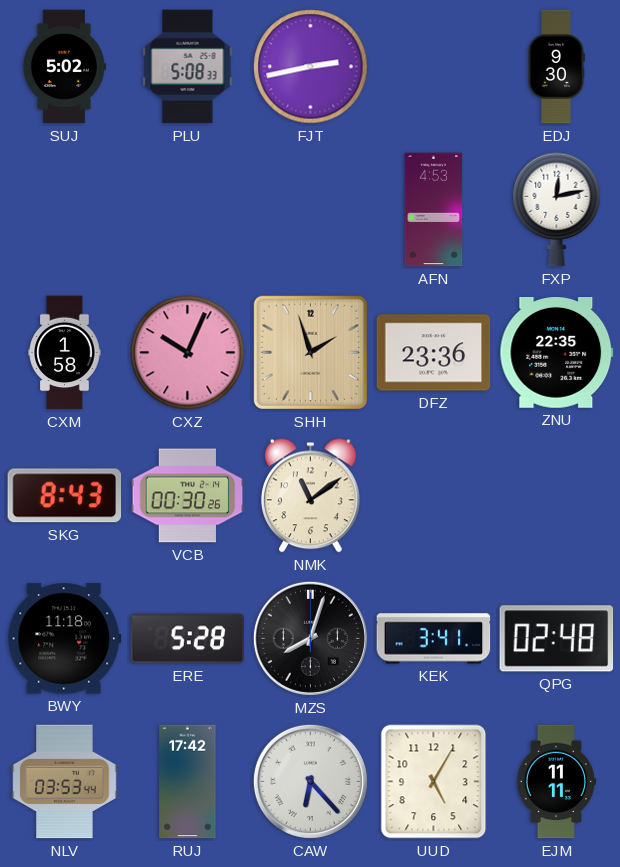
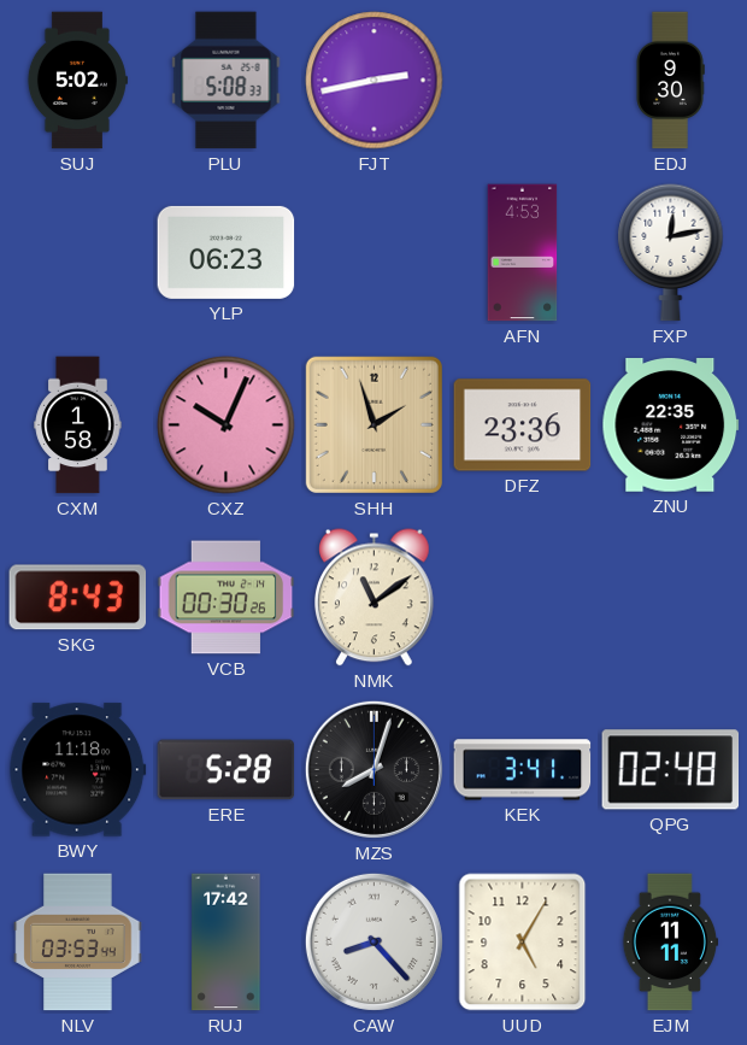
YLP: none -> 06:23
CAW: 6:23 -> 8:23
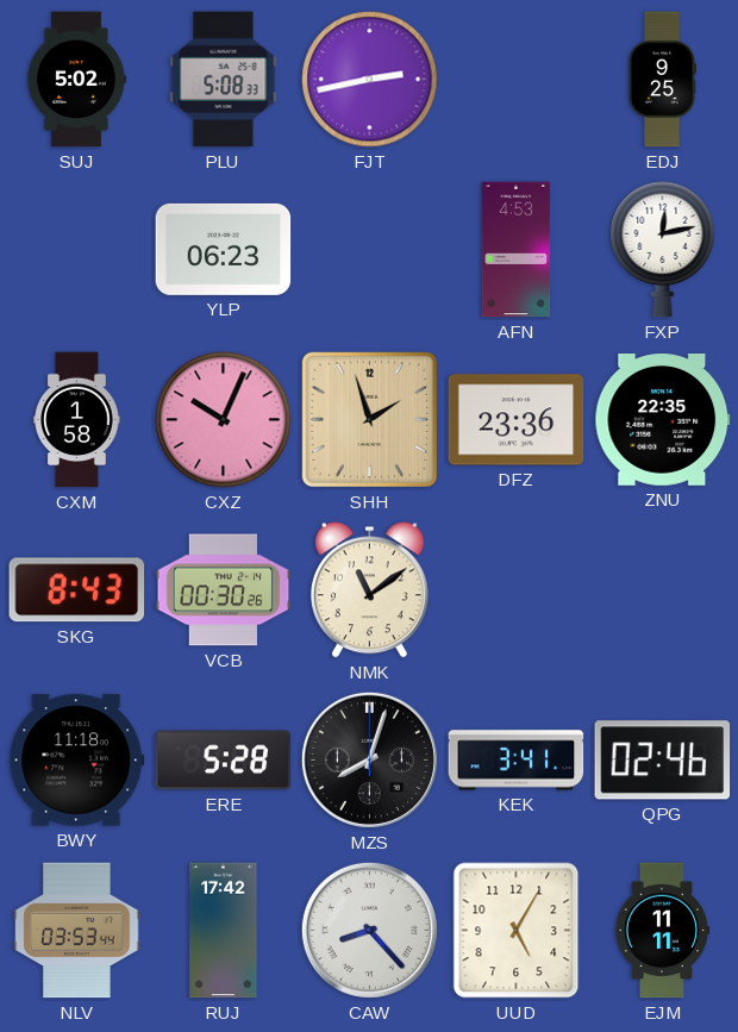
EDJ: 9:30 -> 9:25
QPG: 02:48 -> 02:46
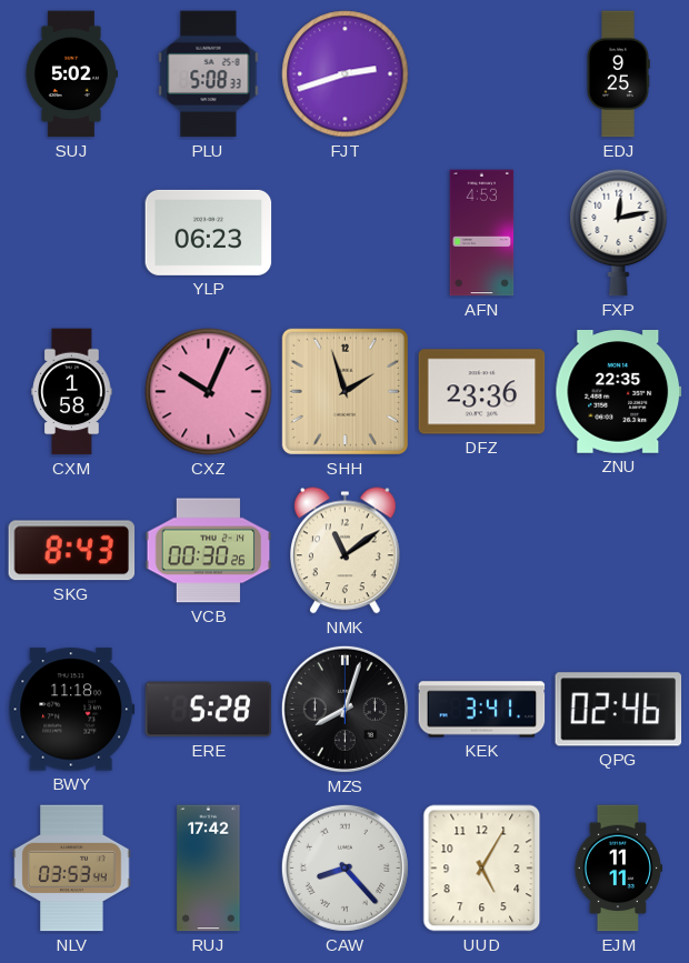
FJT: 2:43 -> 2:42
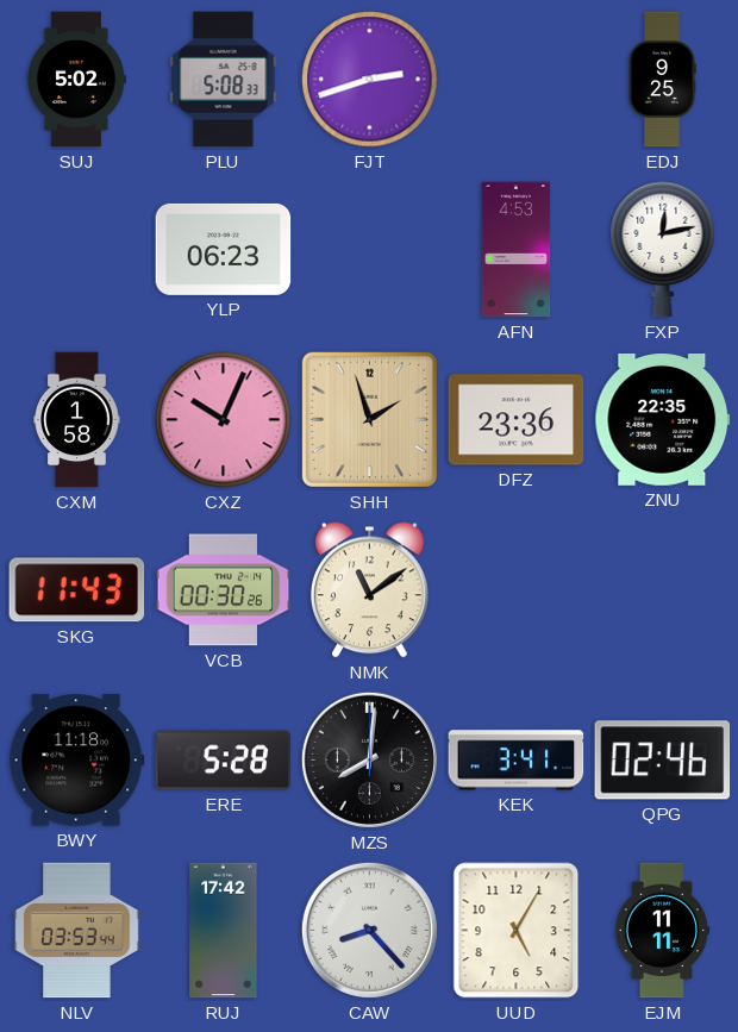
SKG: 8:43 -> 11:43
MZS: 8:03 -> 8:01
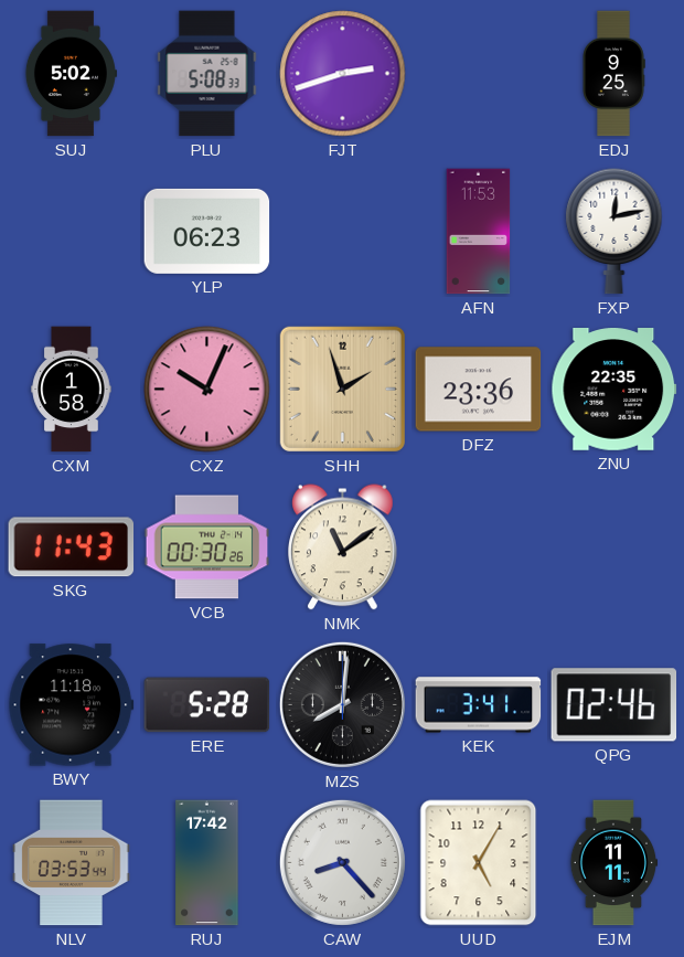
AFN: 4:53 -> 11:53
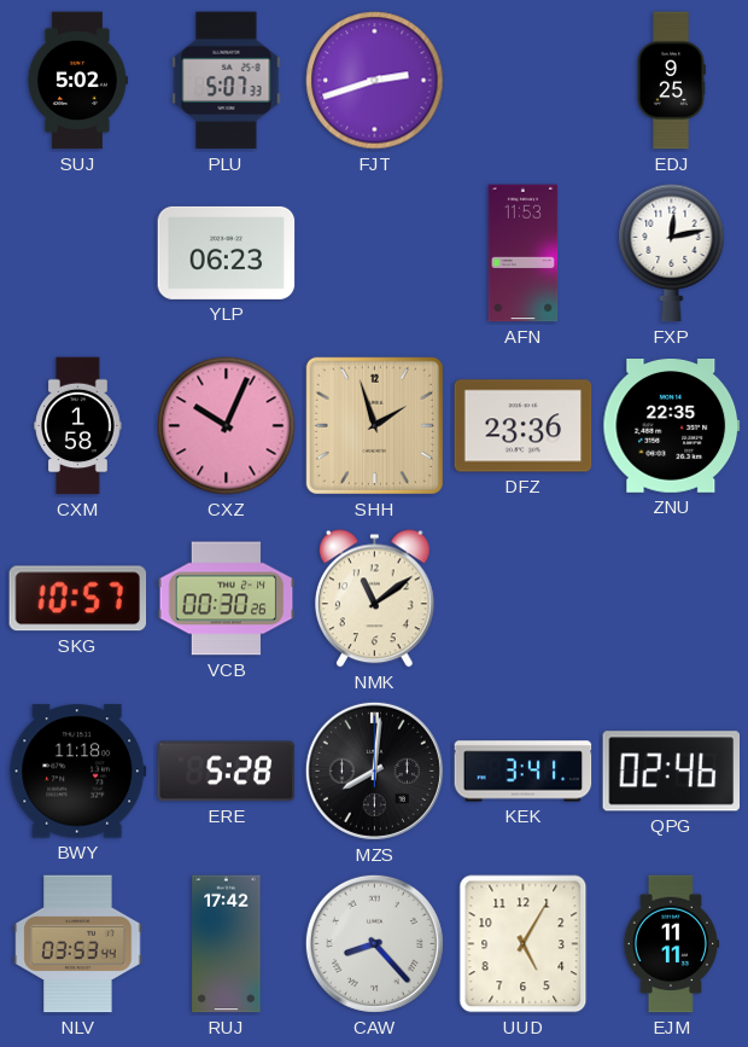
PLU: 5:08 -> 5:07
SKG: 11:43 -> 10:57
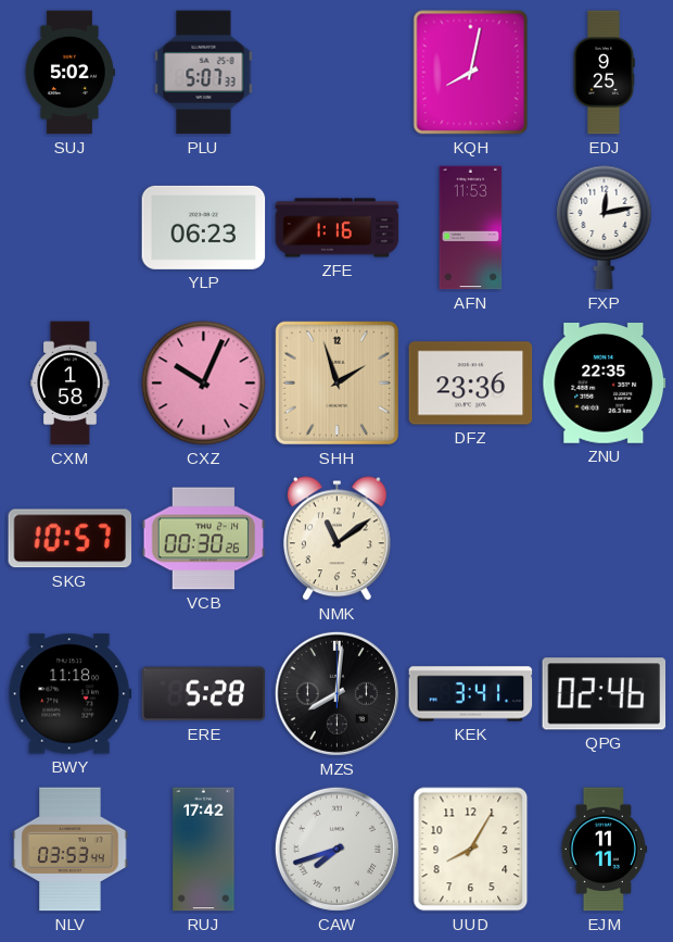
FJT: 2:42 -> none
KQH: none -> 8:02
ZFE: none -> 1:16
CAW: 8:23 -> 7:42
UUD: 5:05 -> 8:05
